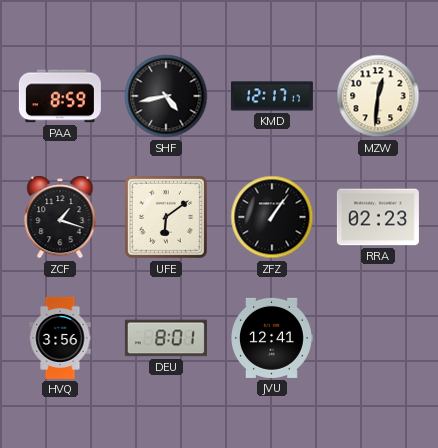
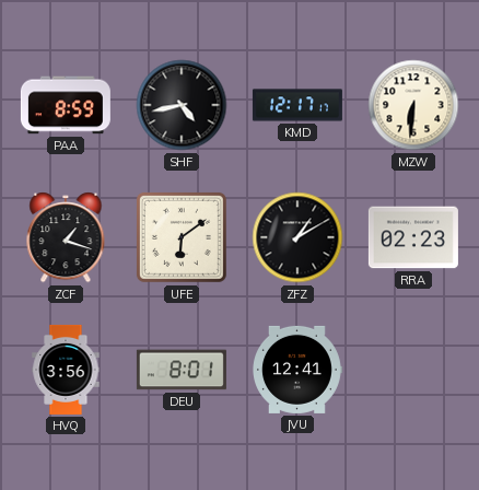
MZW: 12:31 -> 6:31
ZFZ: 1:06 -> 1:10
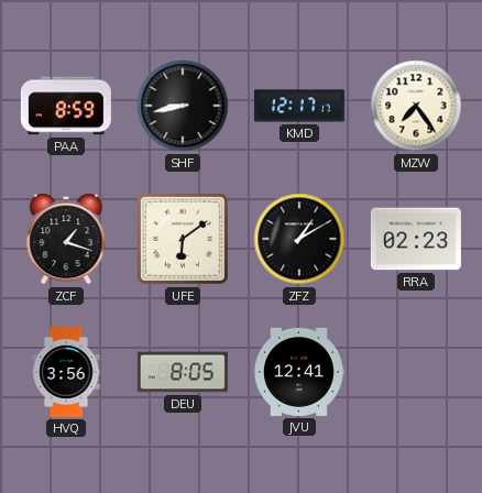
SHF: 4:43 -> 8:43
MZW: 6:31 -> 7:24
DEU: 8:01 -> 8:05
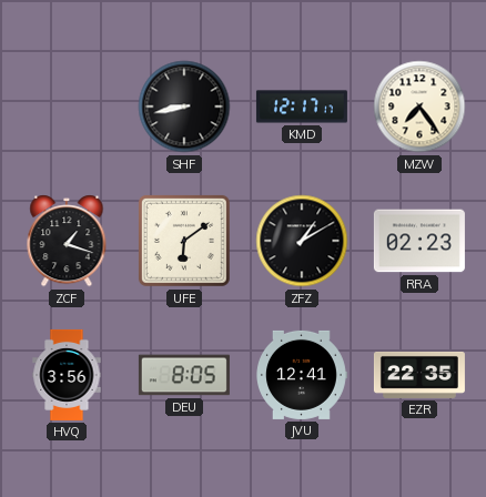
PAA: 8:59 -> none
EZR: none -> 22:35
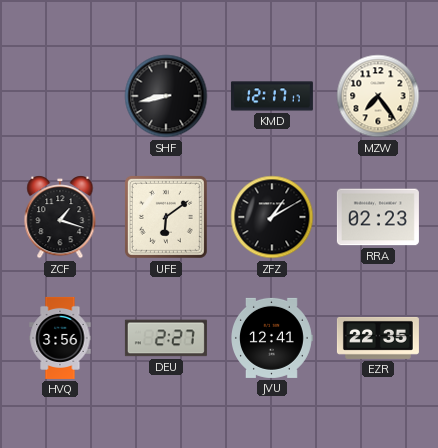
DEU: 8:05 -> 2:27
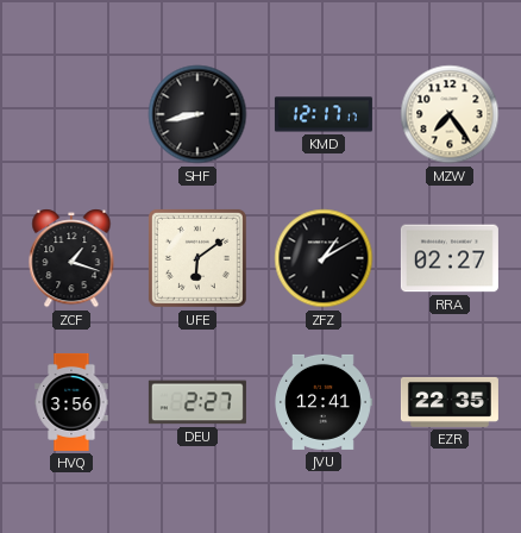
RRA: 02:23 -> 02:27
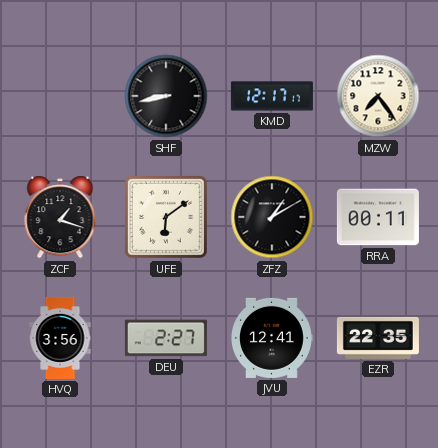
RRA: 02:27 -> 00:11
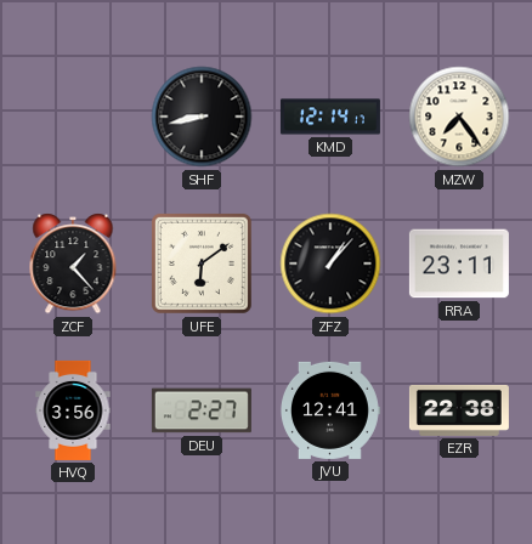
KMD: 12:17 -> 12:14
ZCF: 1:18 -> 1:23
ZFZ: 1:10 -> 1:07
RRA: 00:11 -> 23:11
EZR: 22:35 -> 22:38
